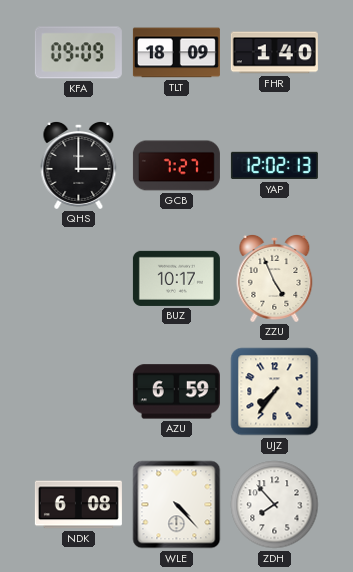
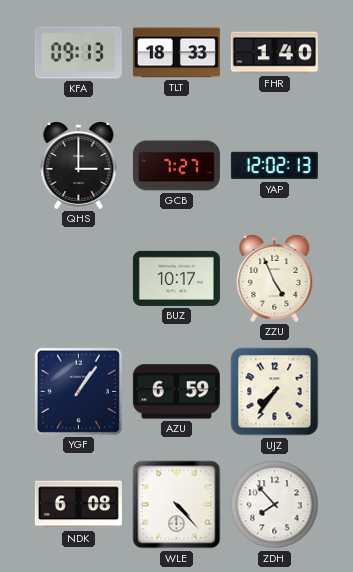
KFA: 09:09 -> 09:13
TLT: 18:09 -> 18:33
YGF: none -> 1:06
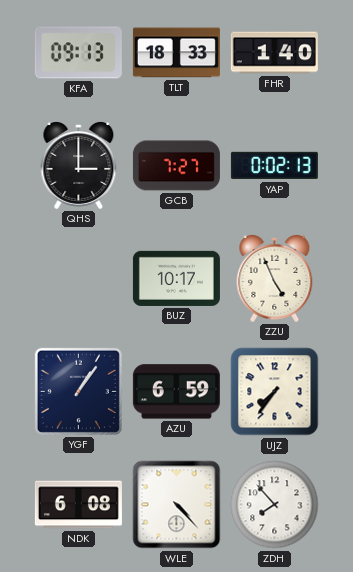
YAP: 12:02 -> 0:02
